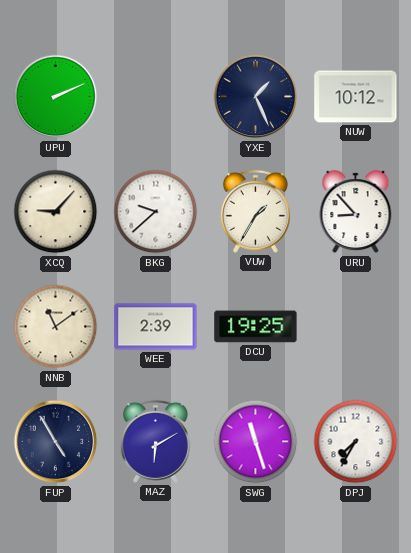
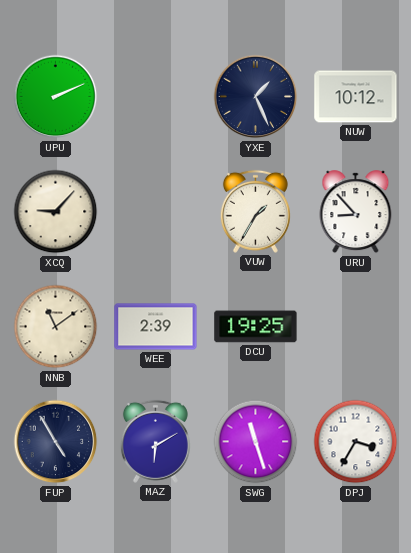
BKG: 9:38 -> none
DPJ: 7:35 -> 3:35
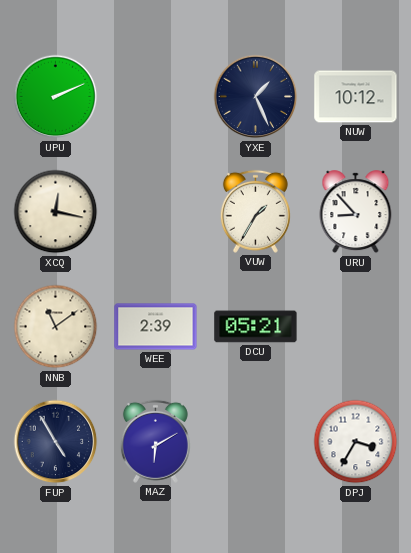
XCQ: 9:07 -> 12:17
DCU: 19:25 -> 05:21
SWG: 11:27 -> none
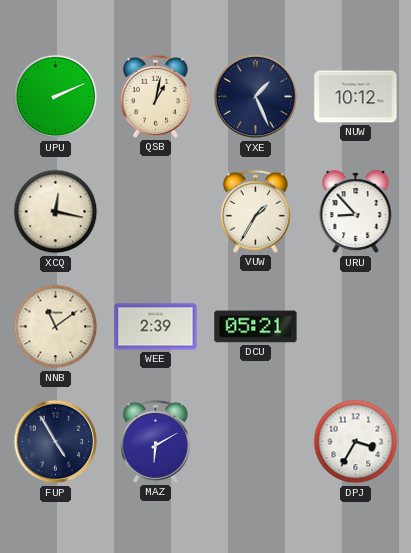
QSB: none -> 1:02
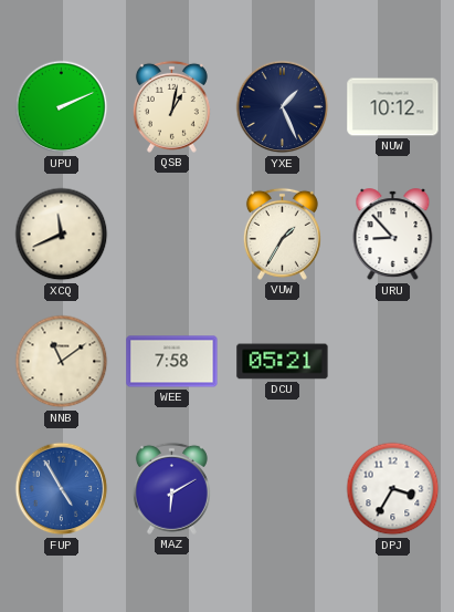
XCQ: 12:17 -> 11:41
WEE: 2:39 -> 7:58
FUP dial: navy -> blue
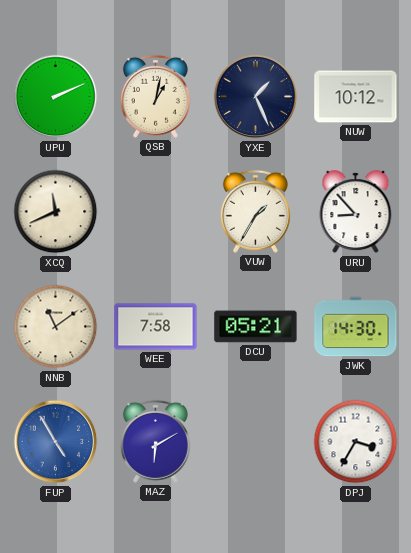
JWK: none -> 14:30
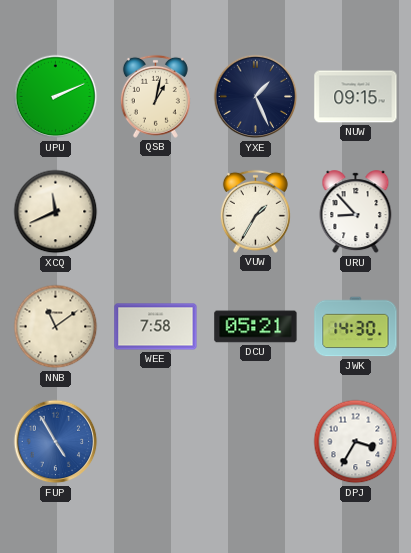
NUW: 10:12 -> 09:15
MAZ: 6:10 -> none
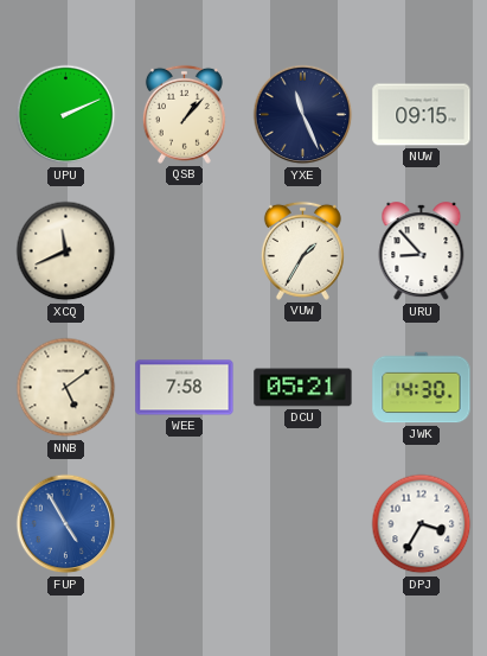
QSB: 1:02 -> 1:07
YXE: 1:26 -> 11:26
NNB: 11:09 -> 5:09
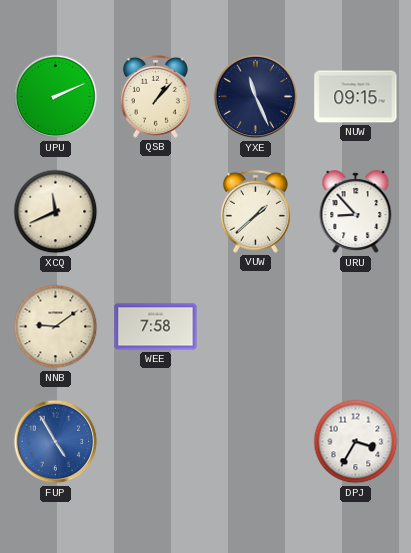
VUW: 1:35 -> 1:38
NNB: 5:09 -> 9:09
DCU: 05:21 -> none
JWK: 14:30 -> none
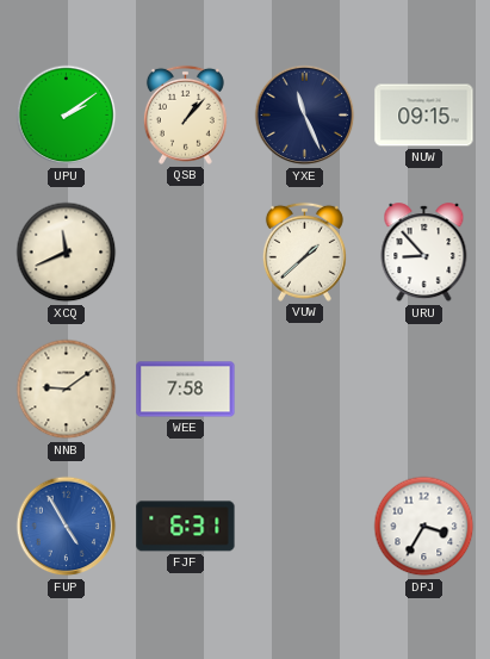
UPU: 2:11 -> 2:09
FJF: none -> 6:31
